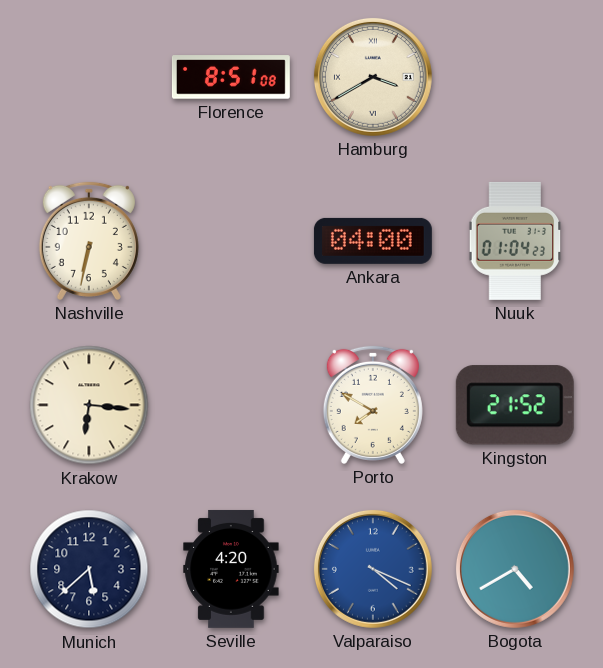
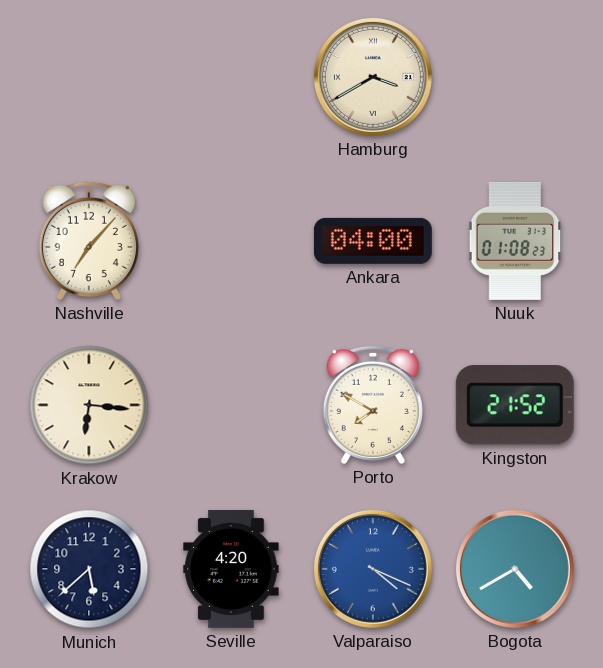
Florence: 8:51 -> none
Nashville: 6:32 -> 7:07
Nuuk: 01:04 -> 01:08
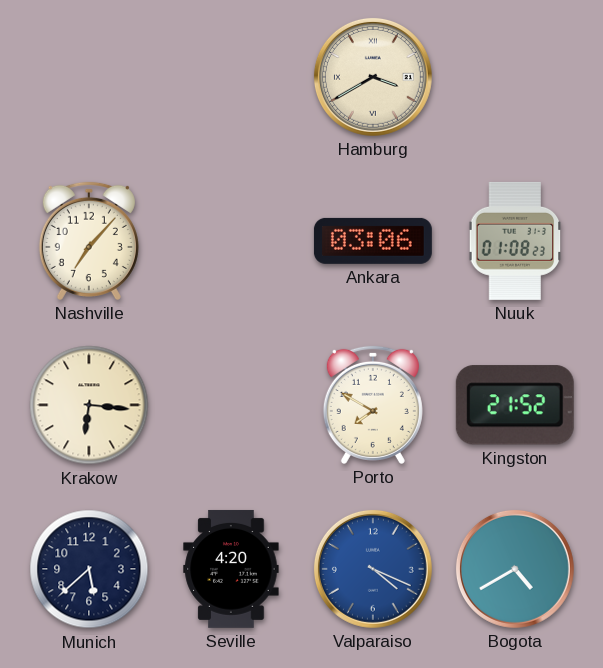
Ankara: 04:00 -> 03:06
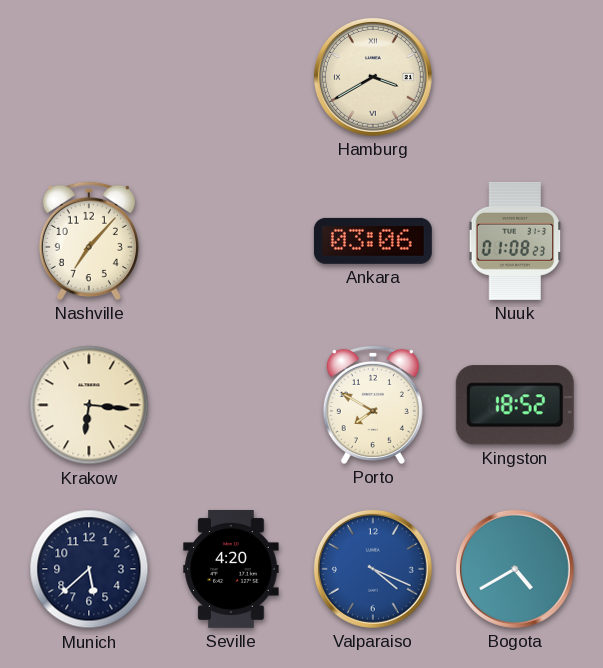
Kingston: 21:52 -> 18:52
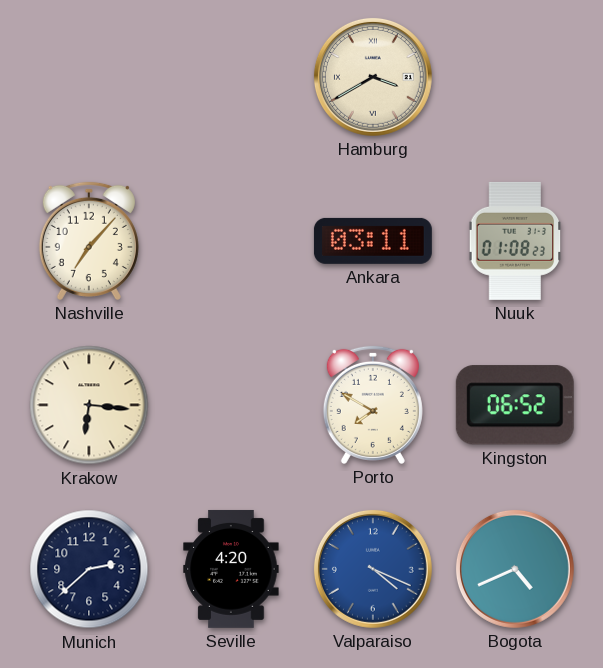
Ankara: 03:06 -> 03:11
Kingston: 18:52 -> 06:52
Munich: 5:38 -> 2:38
Bogota: 4:40 -> 4:41
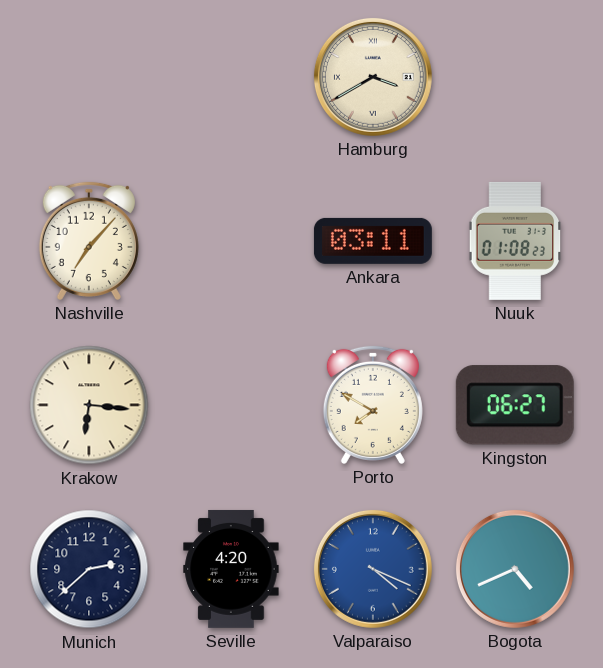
Kingston: 06:52 -> 06:27
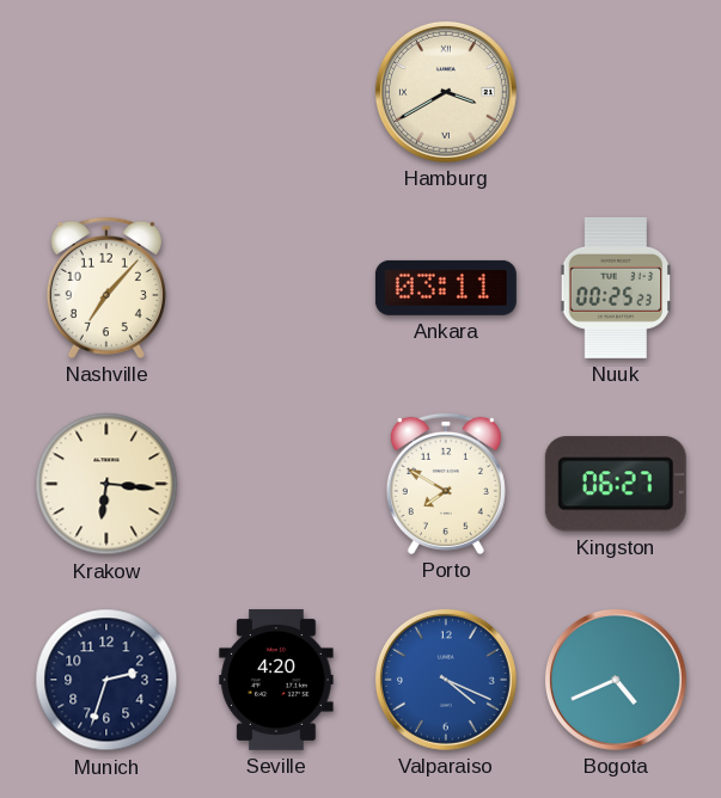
Nuuk: 01:08 -> 00:25
Munich: 2:38 -> 2:33
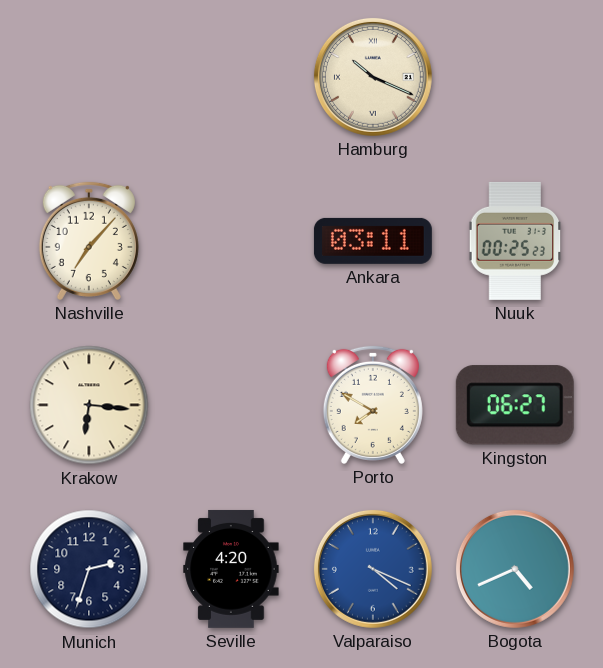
Hamburg: 3:40 -> 10:19
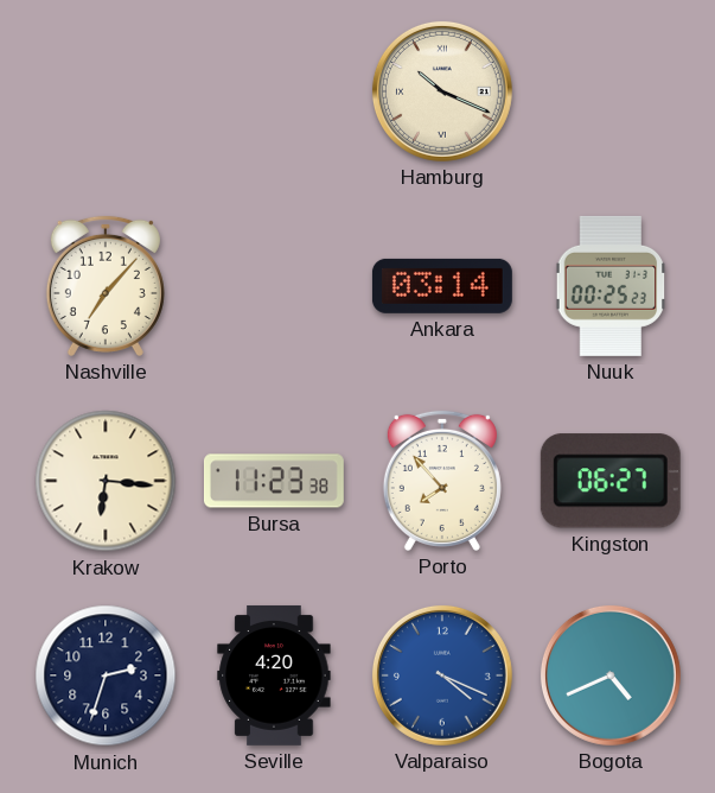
Ankara: 03:11 -> 03:14
Bursa: none -> 11:23
Porto: 7:50 -> 7:53
